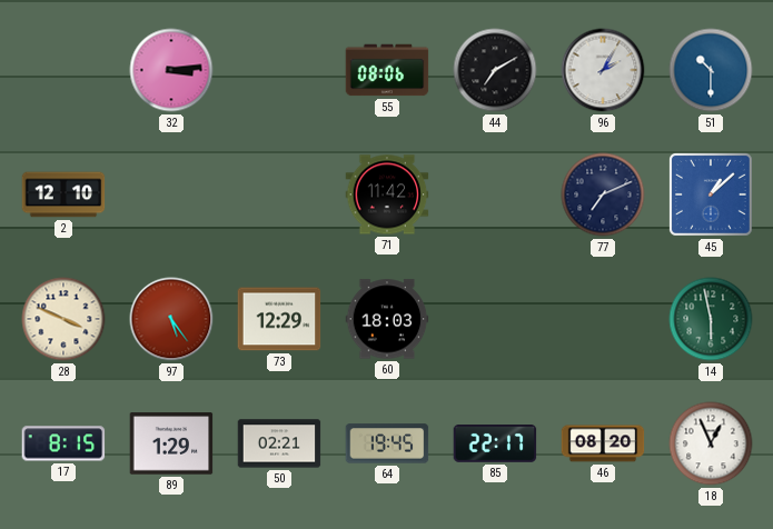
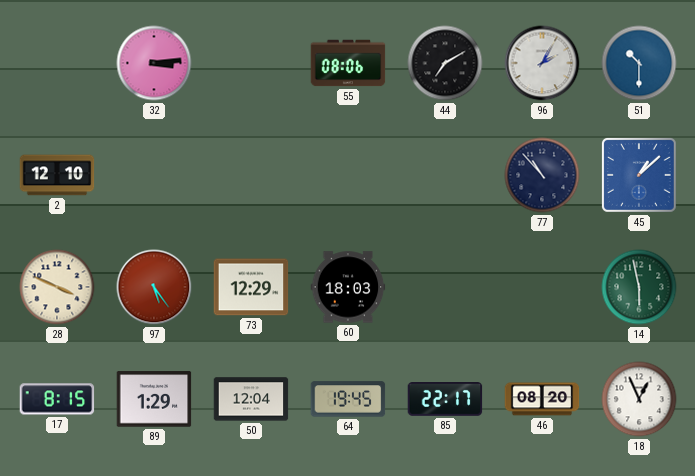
71: 11:42 -> none
77: 7:11 -> 10:53
50: 02:21 -> 12:04
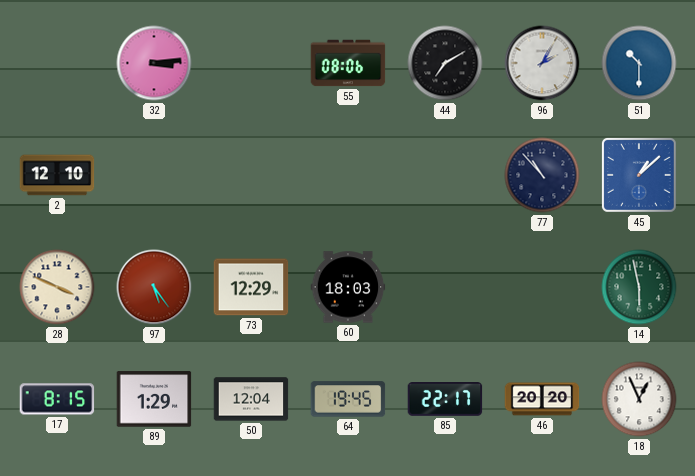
46: 08:20 -> 20:20
